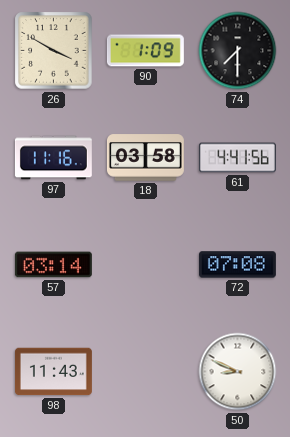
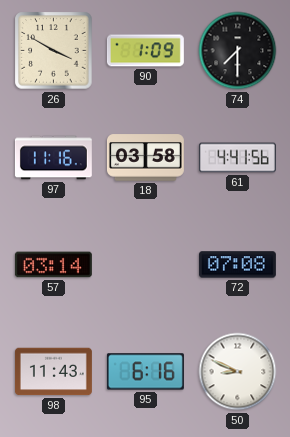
95: none -> 6:16
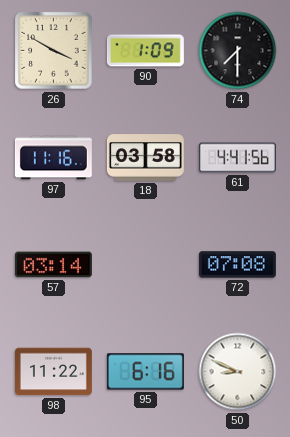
98: 11:43 -> 11:22
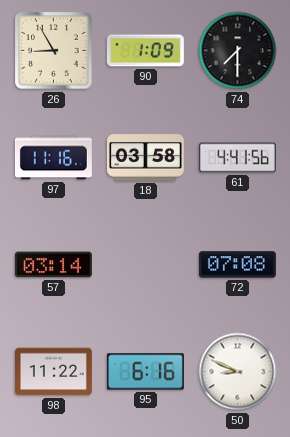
26: 3:50 -> 8:55
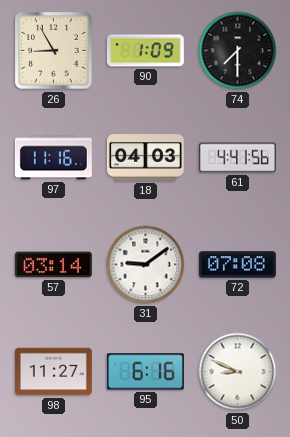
18: 03:58 -> 04:03
31: none -> 9:09
98: 11:22 -> 11:27
